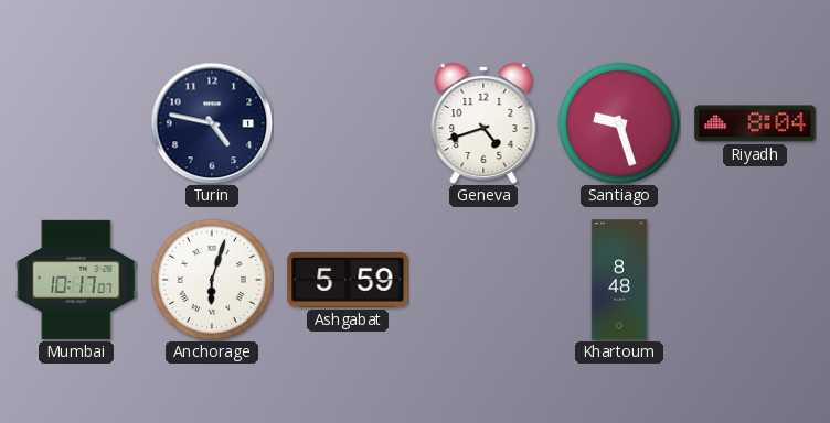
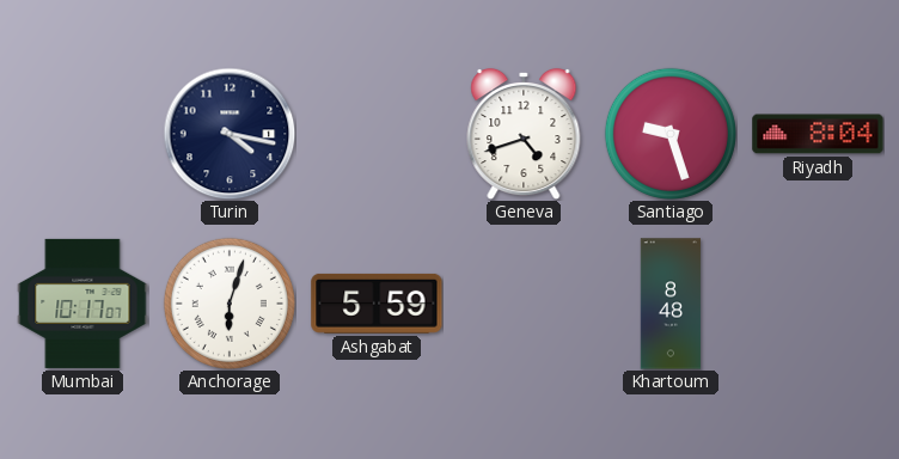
Turin: 4:47 -> 4:17
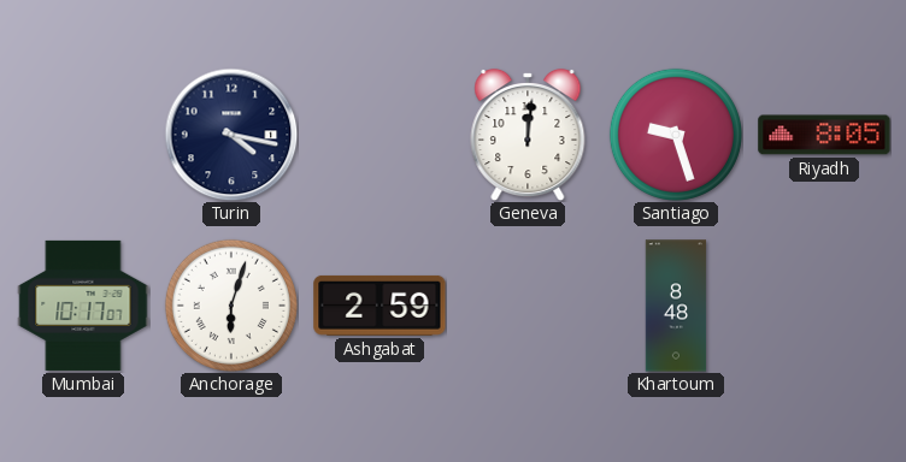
Geneva: 4:42 -> 12:01
Riyadh: 8:04 -> 8:05
Ashgabat: 5:59 -> 2:59
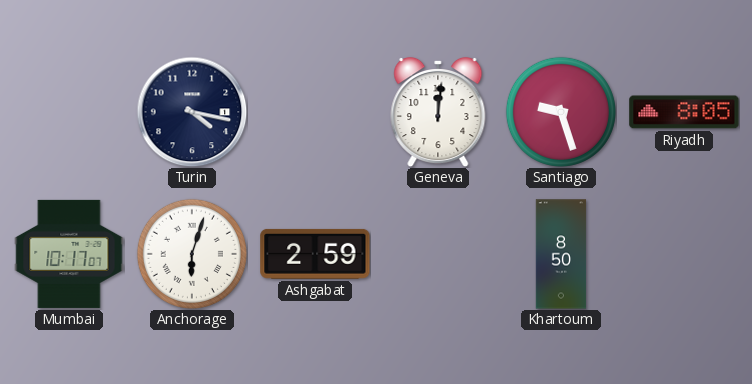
Khartoum: 8:48 -> 8:50
